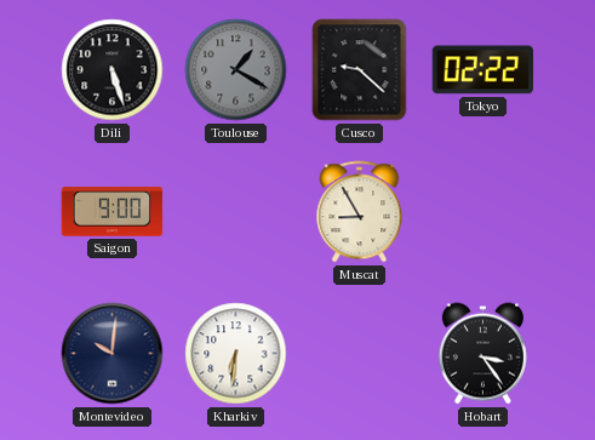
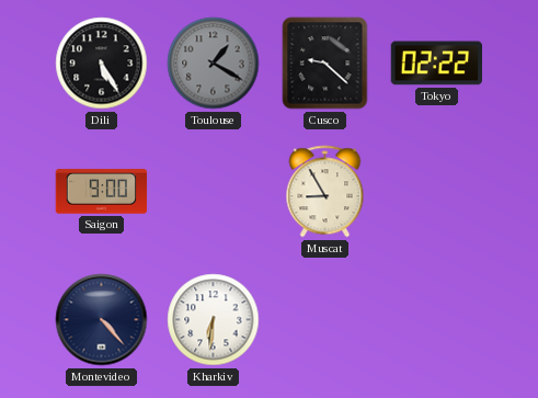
Dili: 5:27 -> 5:25
Montevideo: 10:01 -> 4:23
Hobart: 3:24 -> none
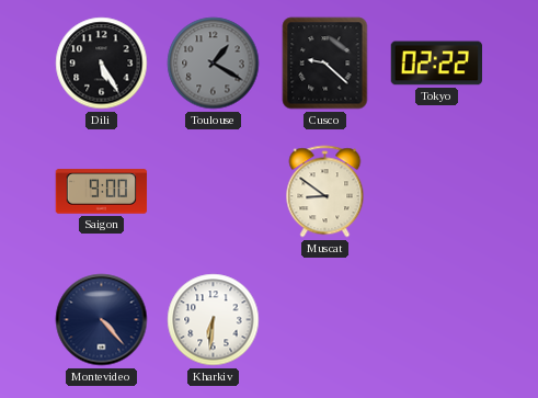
Muscat: 8:55 -> 8:51
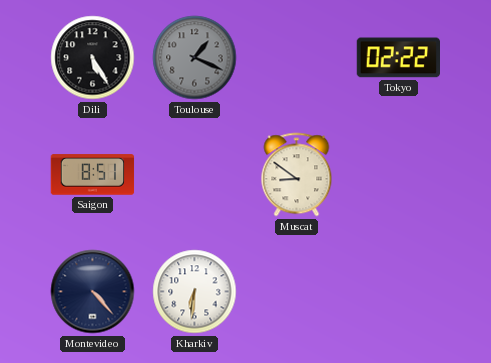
Toulouse: 1:20 -> 1:19
Cusco: 9:22 -> none
Saigon: 9:00 -> 8:51
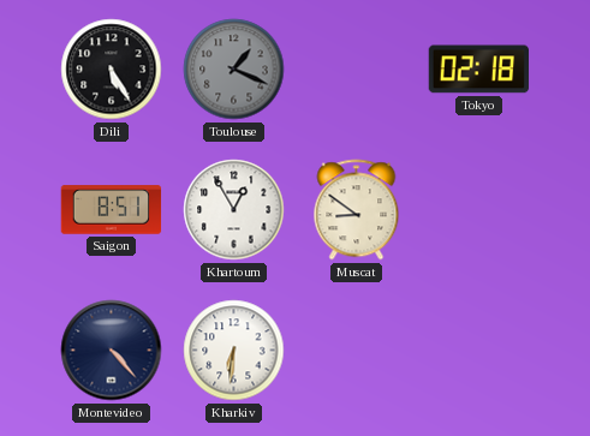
Tokyo: 02:22 -> 02:18
Khartoum: none -> 12:55
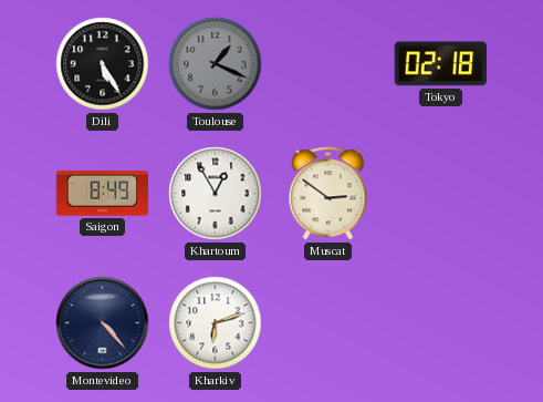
Saigon: 8:51 -> 8:49
Muscat: 8:51 -> 2:51
Kharkiv: 6:31 -> 6:12
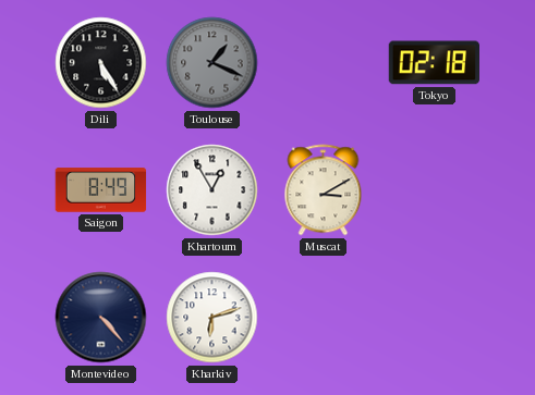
Muscat: 2:51 -> 3:10
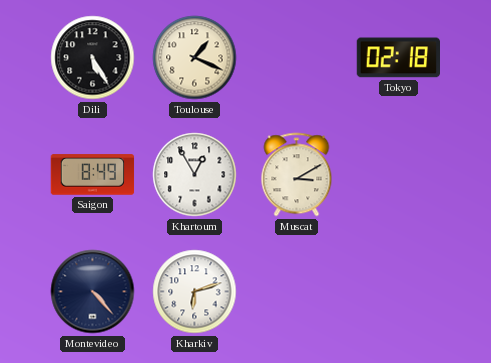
Toulouse dial: grey -> cream
